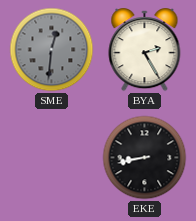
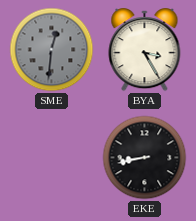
BYA: 2:25 -> 3:25
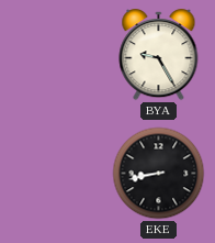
SME: 12:31 -> none
BYA: 3:25 -> 9:25
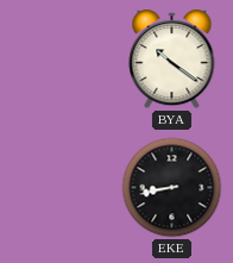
BYA: 9:25 -> 10:21
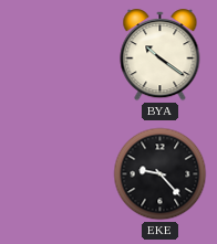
EKE: 8:43 -> 9:23
